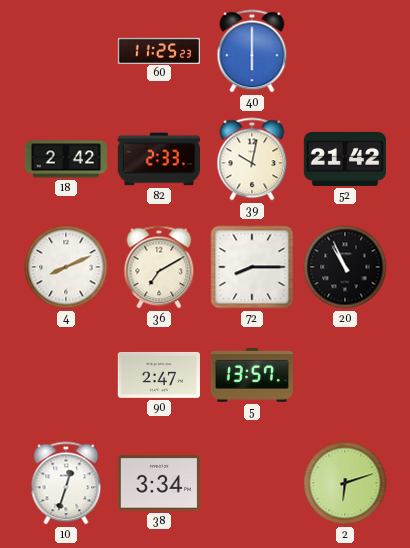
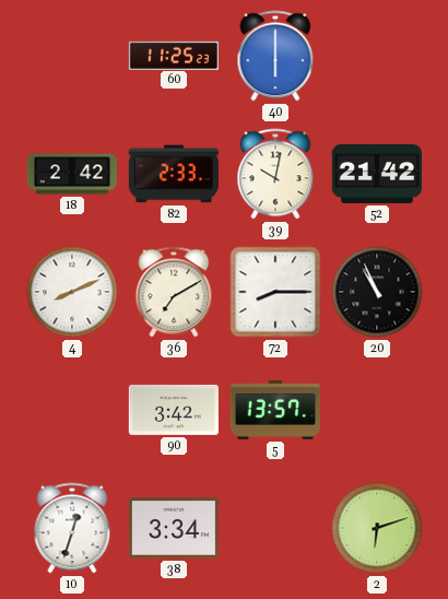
90: 2:47 -> 3:42
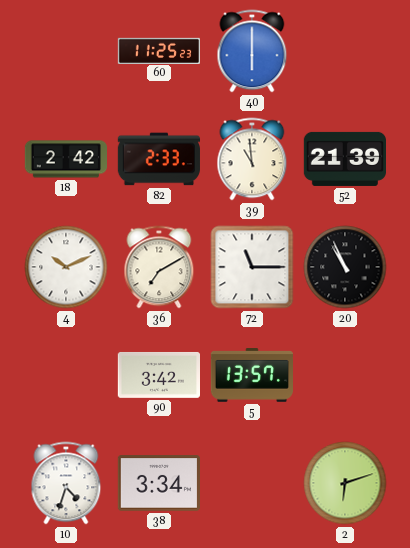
39: 10:02 -> 10:59
52: 21:42 -> 21:39
4: 8:11 -> 10:11
72: 8:15 -> 11:15
10: 12:33 -> 4:33
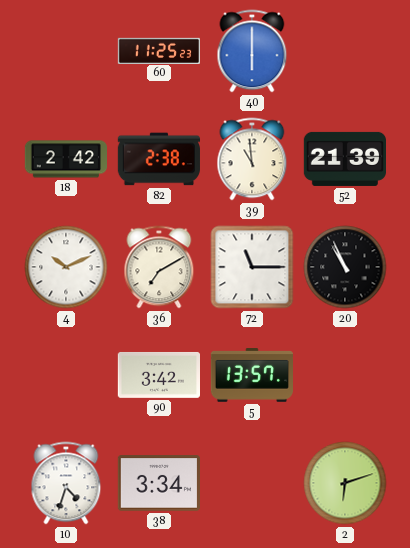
82: 2:33 -> 2:38
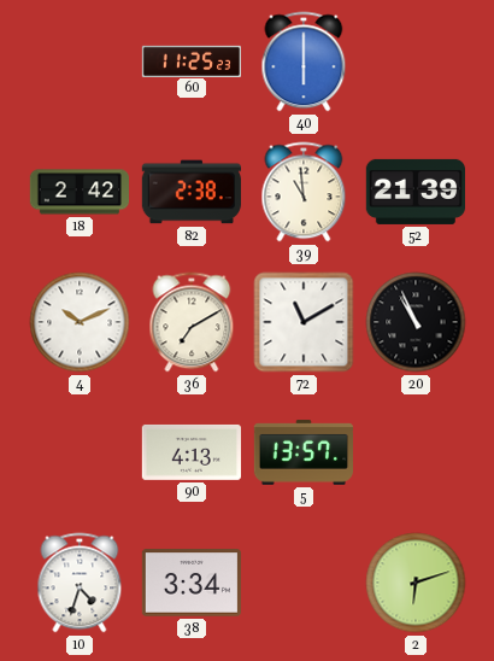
72: 11:15 -> 11:10
90: 3:42 -> 4:13
